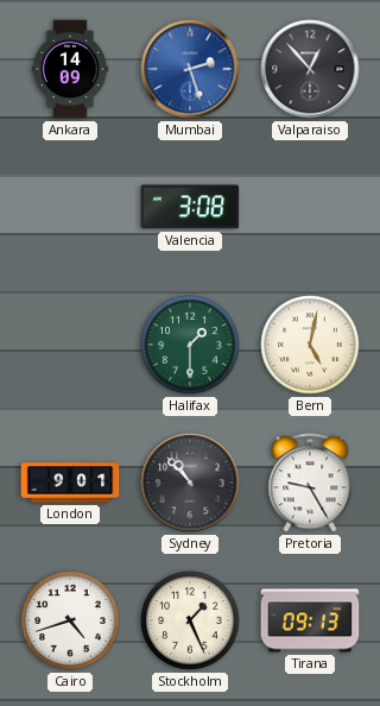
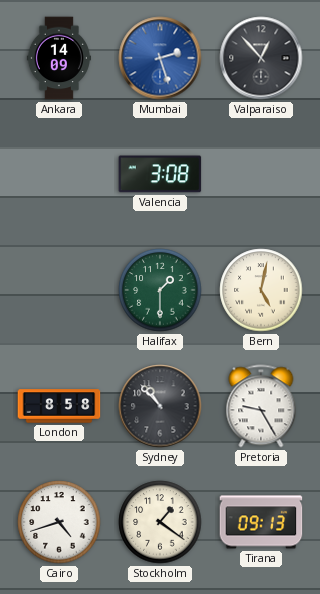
London: 9:01 -> 8:58
Stockholm: 1:26 -> 1:21
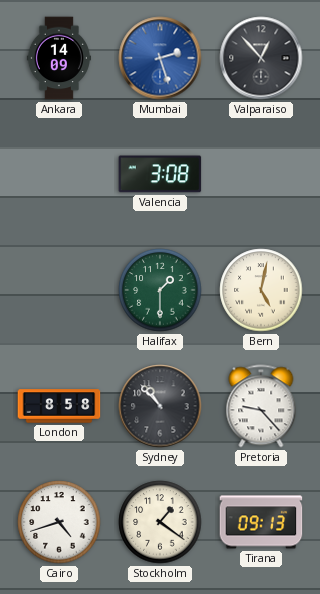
Pretoria: 9:25 -> 9:23
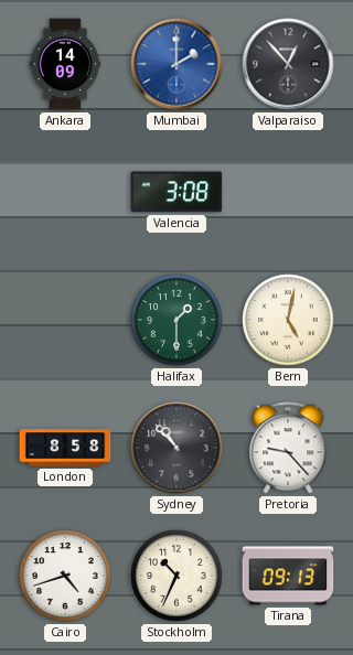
Mumbai: 2:27 -> 2:00
Stockholm: 1:21 -> 10:34
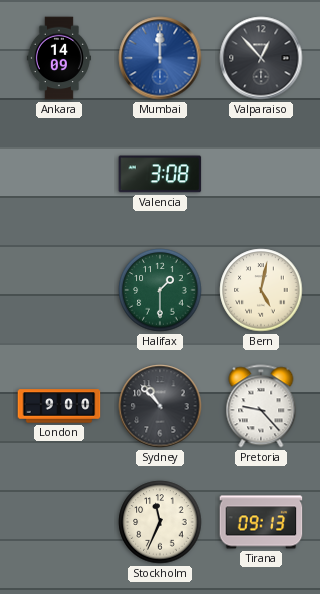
Mumbai: 2:00 -> 12:00
London: 8:58 -> 9:00
Cairo: 4:42 -> none
Stockholm: 10:34 -> 11:34
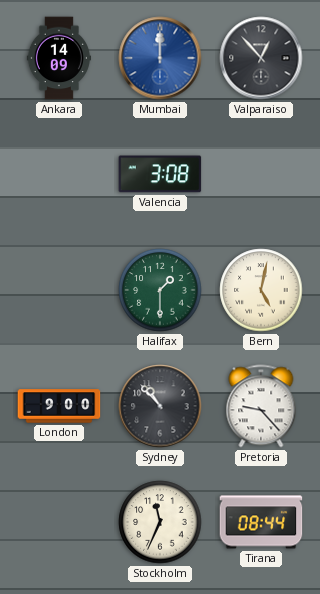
Tirana: 09:13 -> 08:44
